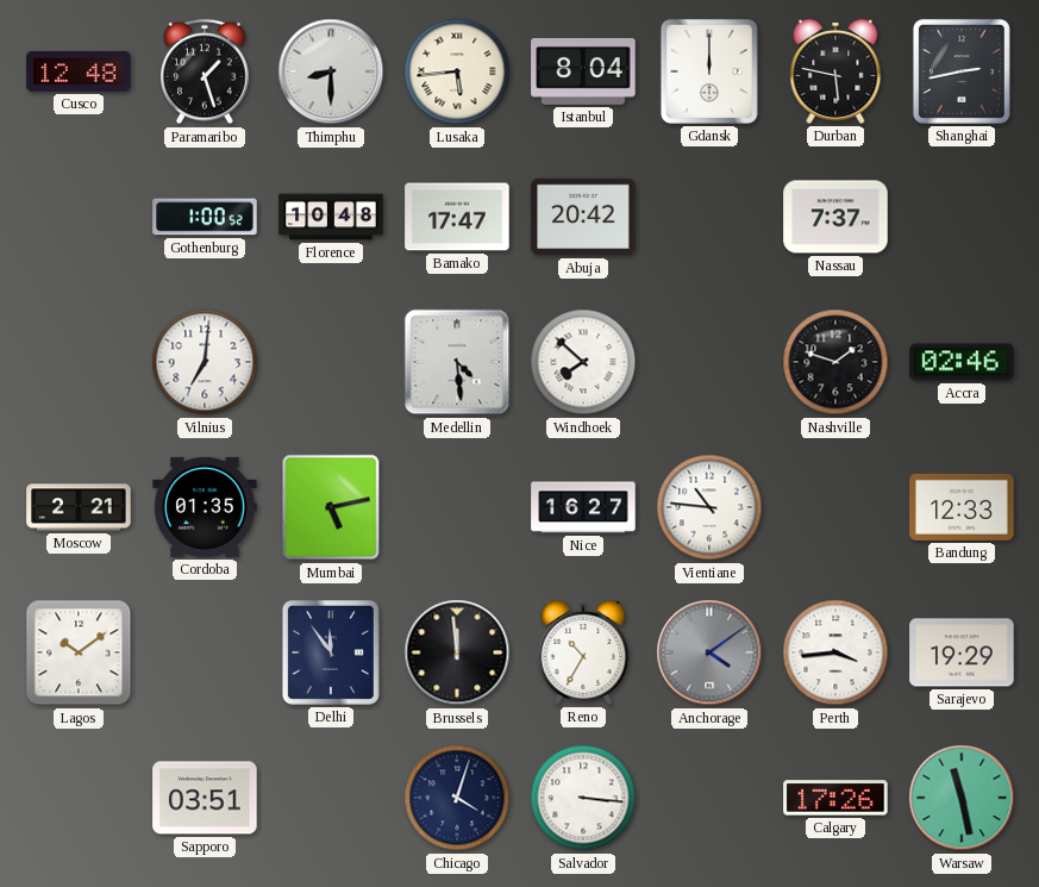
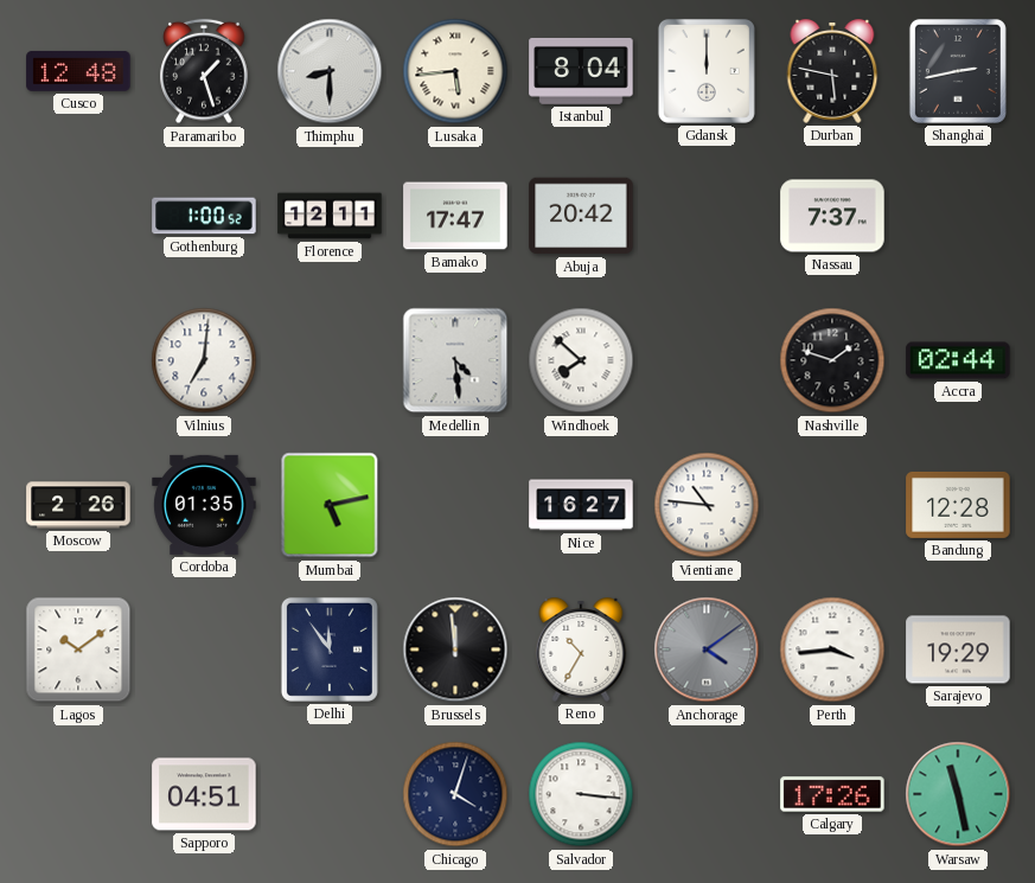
Florence: 10:48 -> 12:11
Accra: 02:46 -> 02:44
Moscow: 2:21 -> 2:26
Bandung: 12:33 -> 12:28
Sapporo: 03:51 -> 04:51
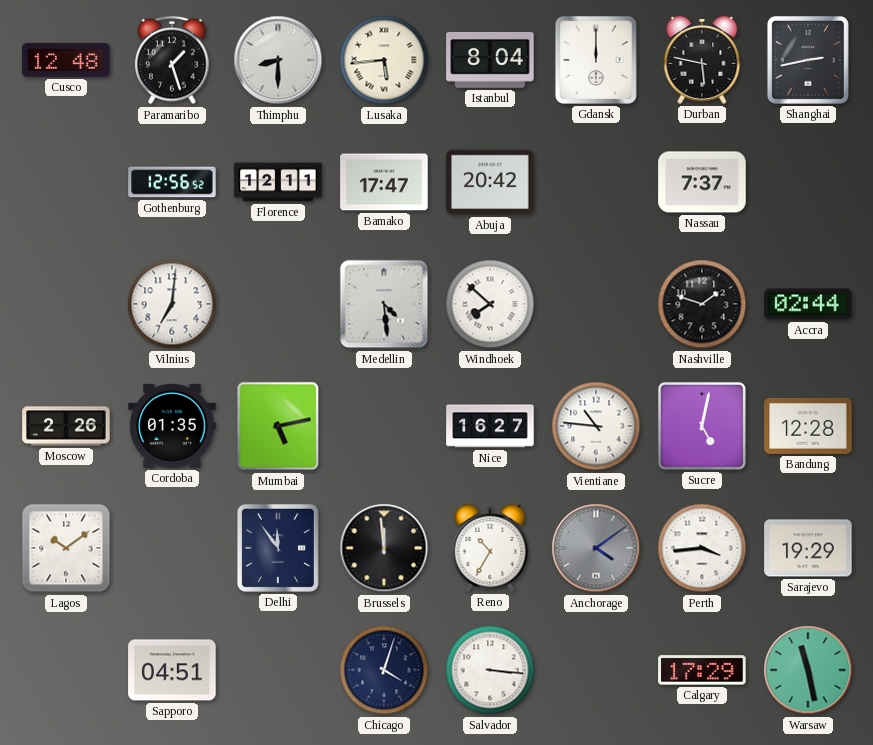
Gothenburg: 1:00 -> 12:56
Sucre: none -> 5:02
Calgary: 17:26 -> 17:29
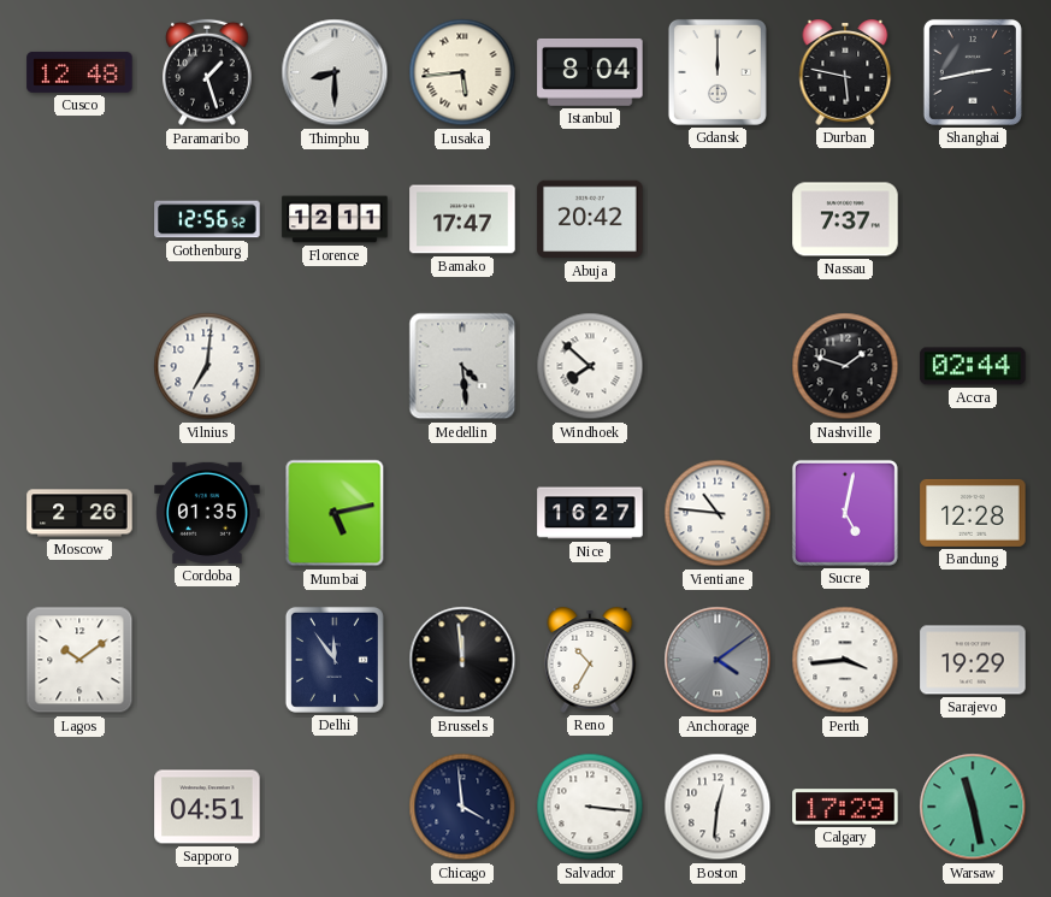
Chicago: 4:03 -> 3:59
Boston: none -> 12:31
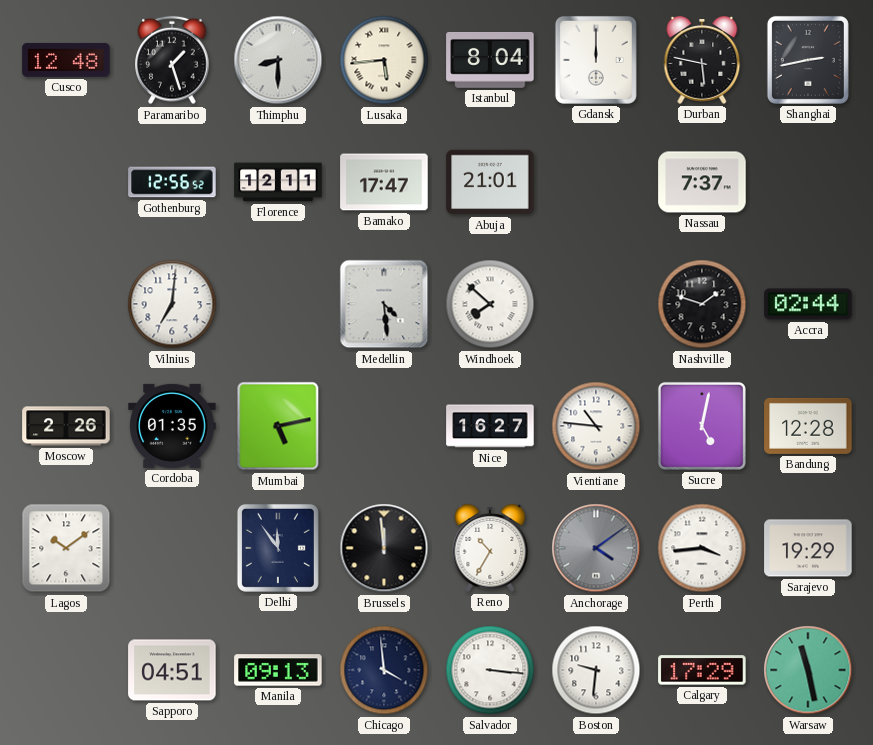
Abuja: 20:42 -> 21:01
Manila: none -> 09:13
Boston: 12:31 -> 9:31
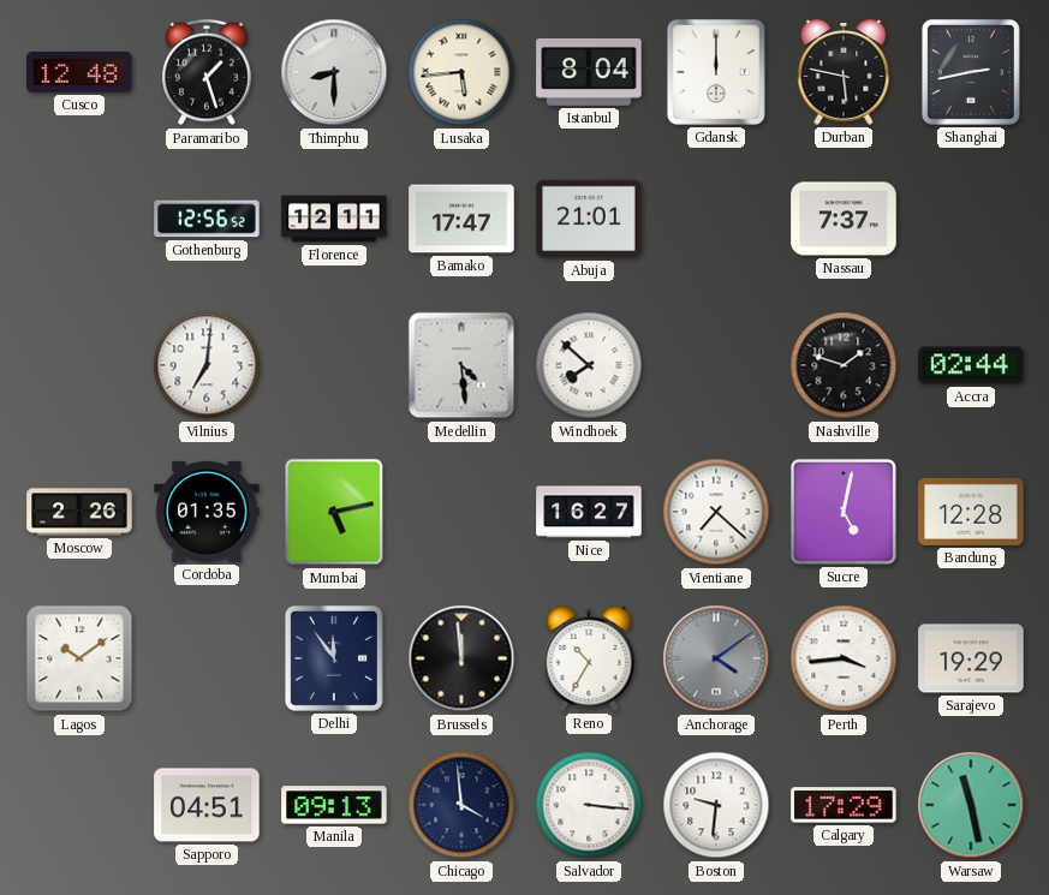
Vientiane: 10:46 -> 7:22
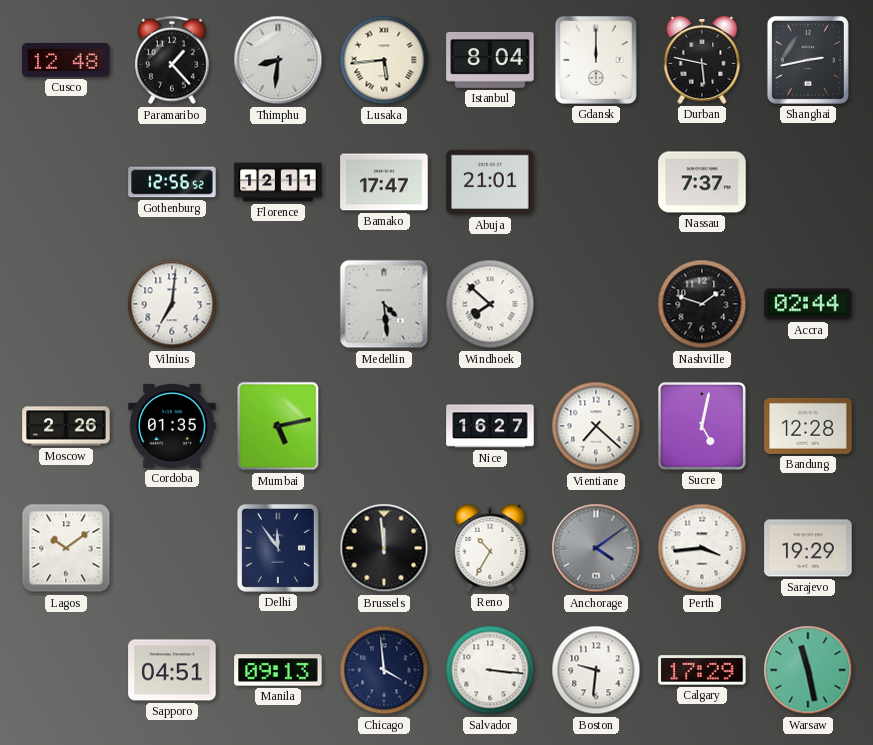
Paramaribo: 1:27 -> 1:23
Thimphu: 8:30 -> 8:31
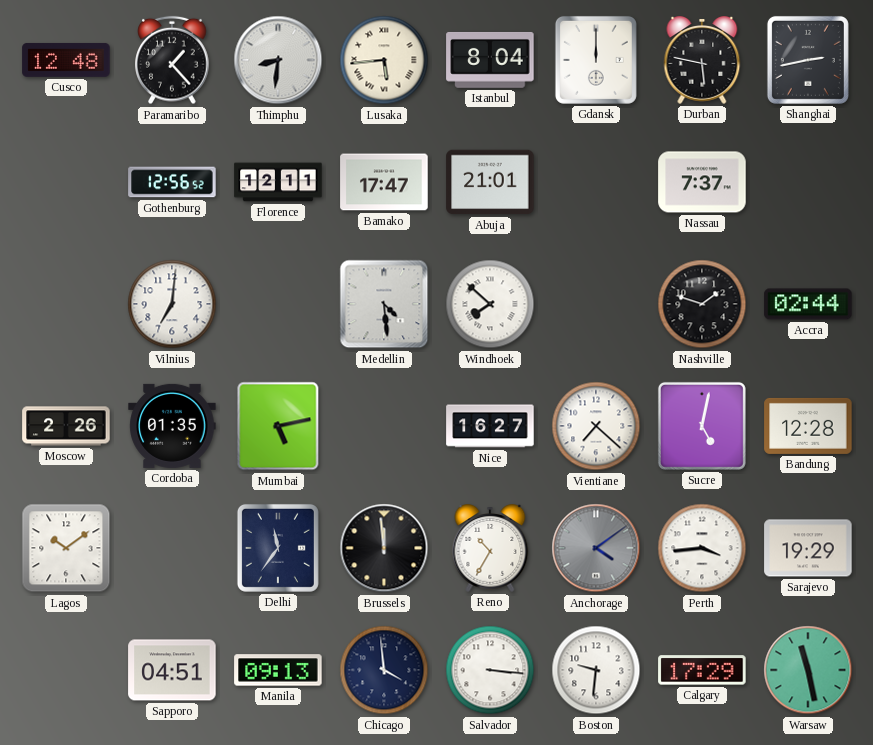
Delhi: 11:54 -> 11:36
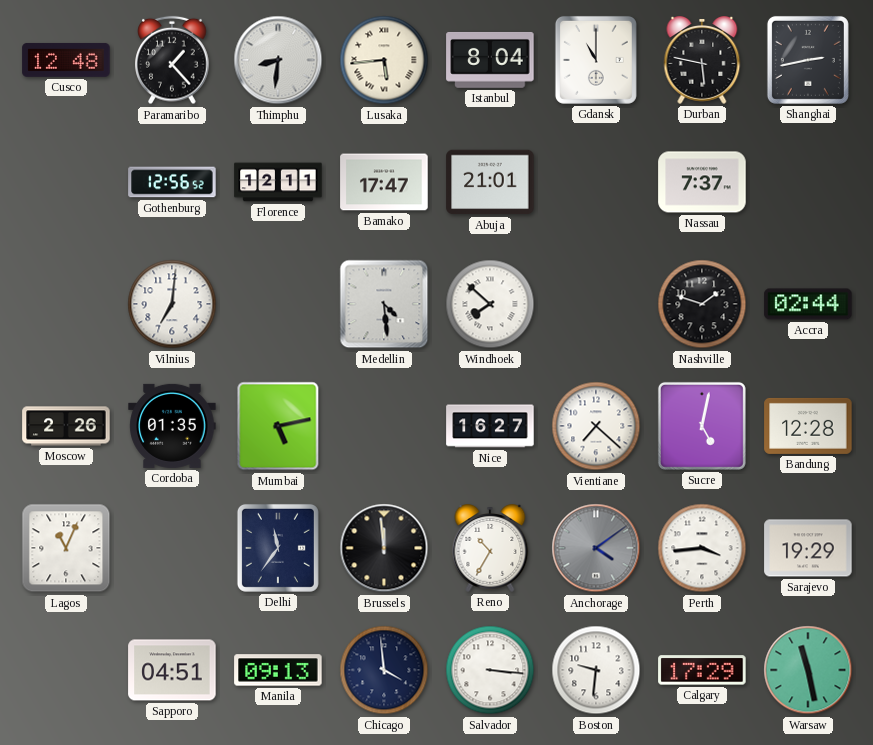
Gdansk: 12:00 -> 11:00
Lagos: 10:09 -> 11:04
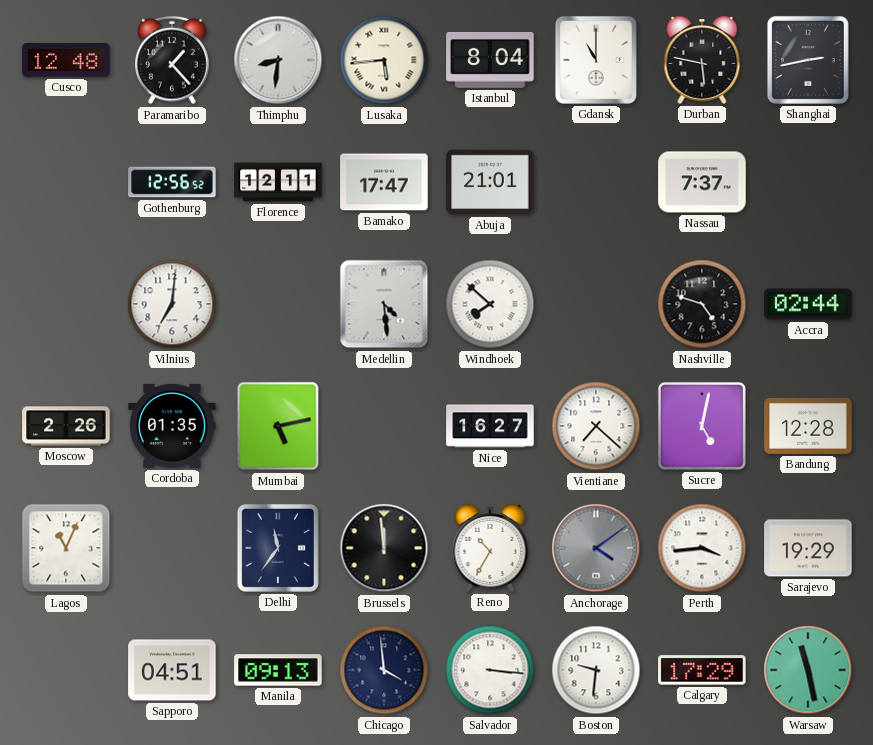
Nashville: 1:48 -> 4:48
